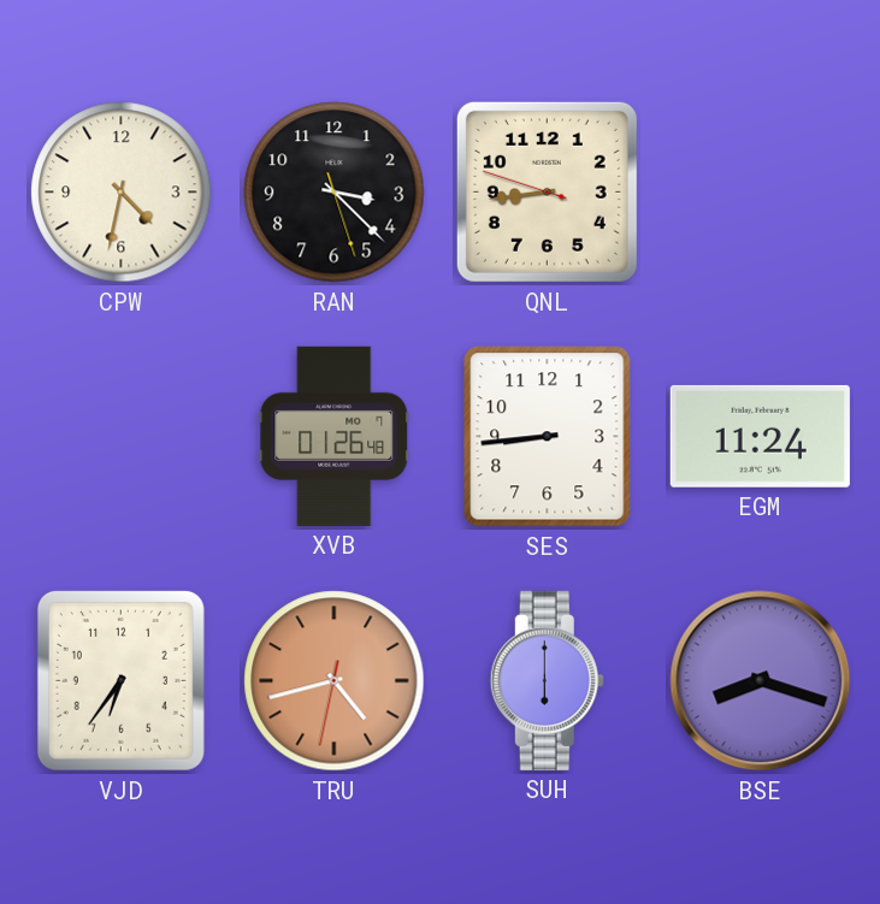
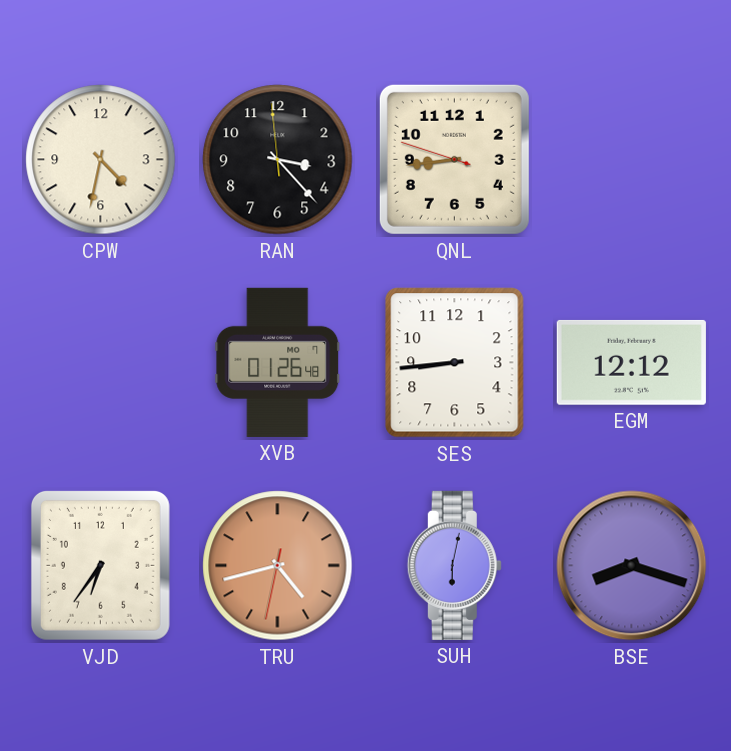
RAN: 3:22:27 -> 3:22:59
EGM: 11:24 -> 12:12
SUH: 6:00 -> 6:02
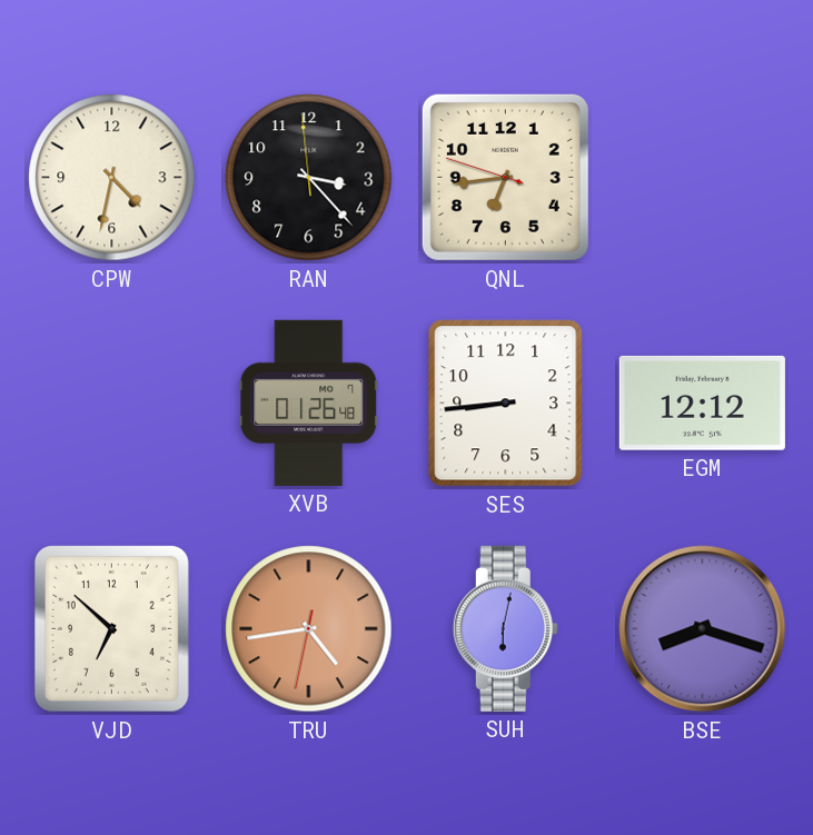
QNL: 8:43 -> 6:43
VJD: 6:36 -> 6:52
TRU: 4:42 -> 4:43
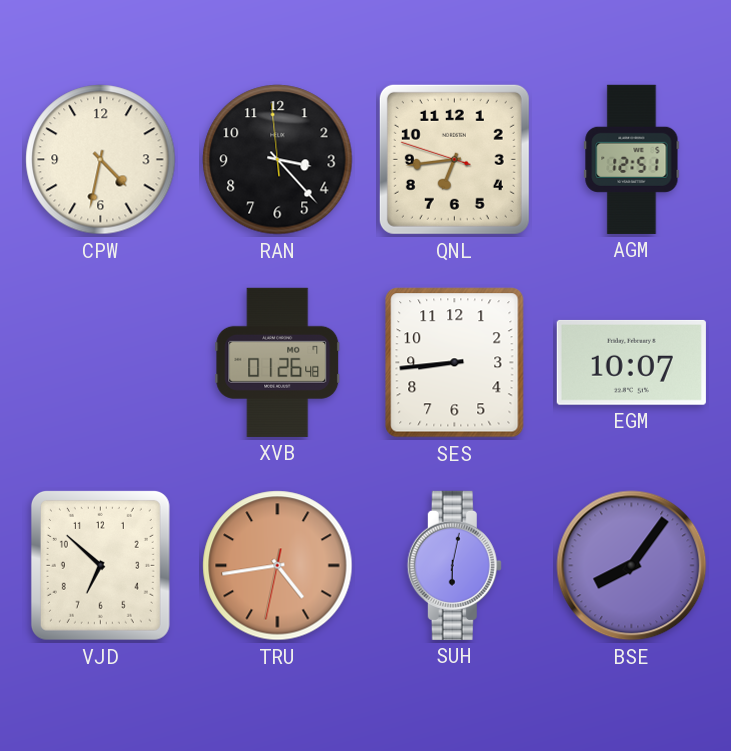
AGM: none -> 12:51
EGM: 12:12 -> 10:07
BSE: 8:18 -> 8:06
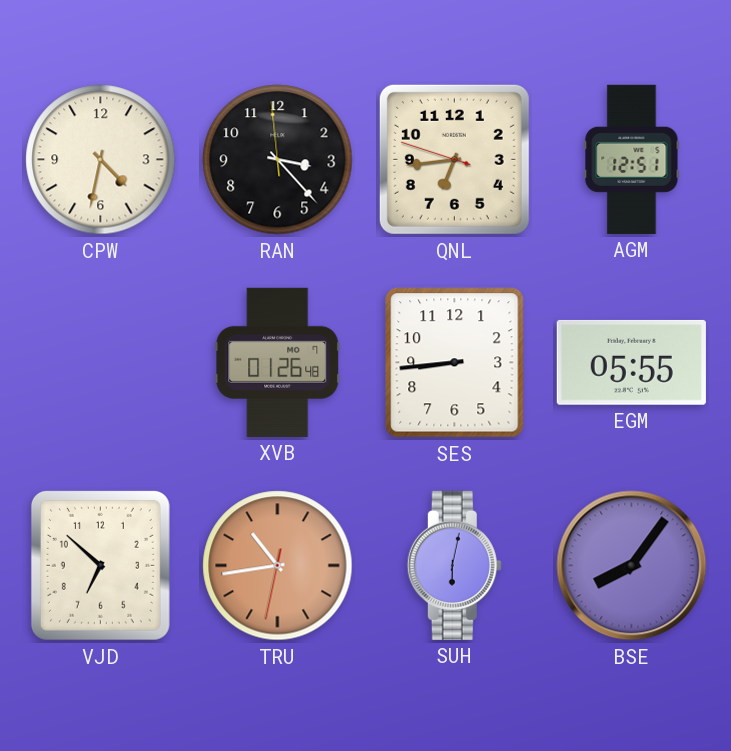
EGM: 10:07 -> 05:55
TRU: 4:43 -> 10:43
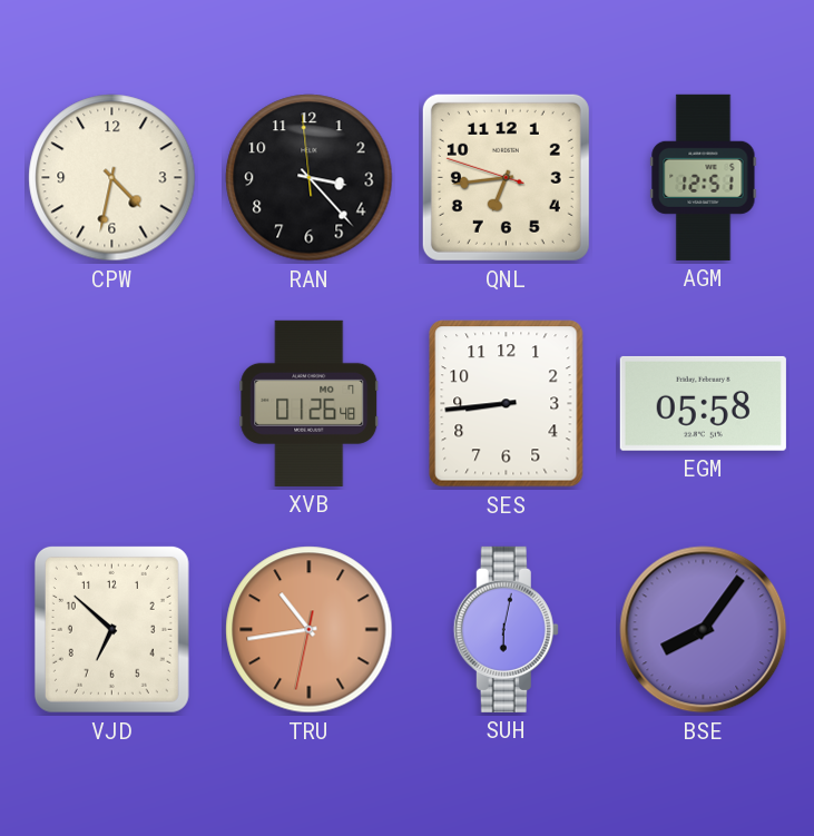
EGM: 05:55 -> 05:58
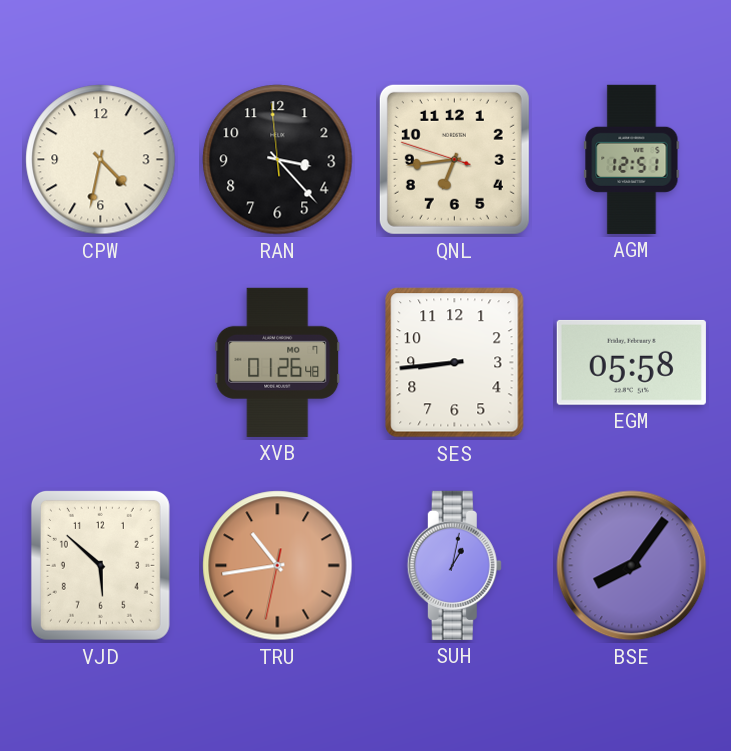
VJD: 6:52 -> 5:52
SUH: 6:02 -> 1:02
